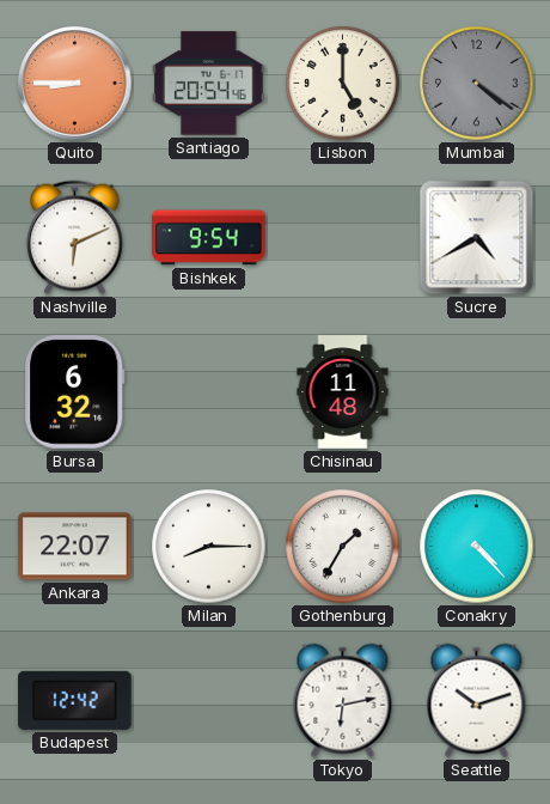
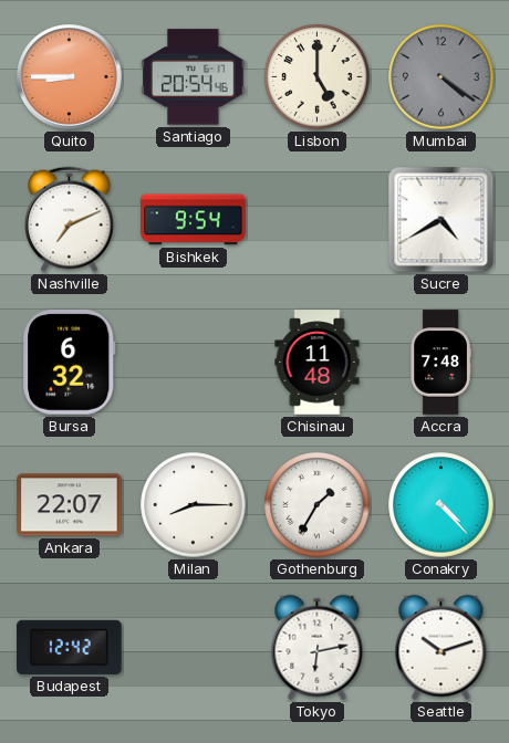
Nashville: 6:11 -> 7:11
Accra: none -> 7:48
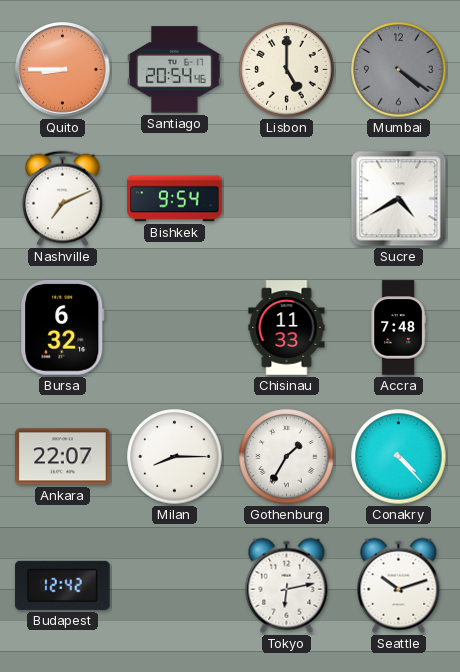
Chisinau: 11:48 -> 11:33
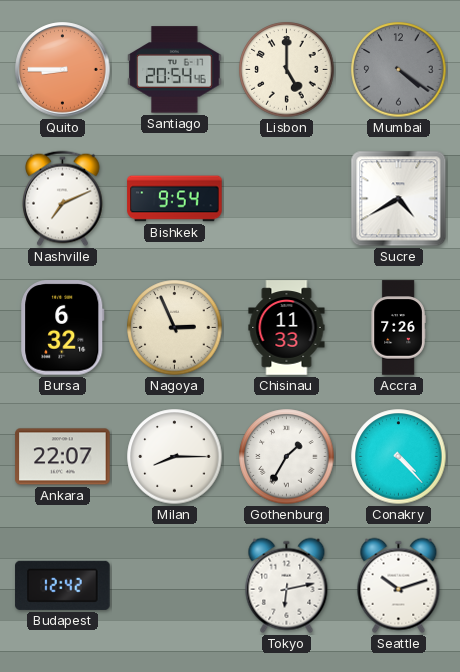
Nagoya: none -> 2:56
Accra: 7:48 -> 7:26
